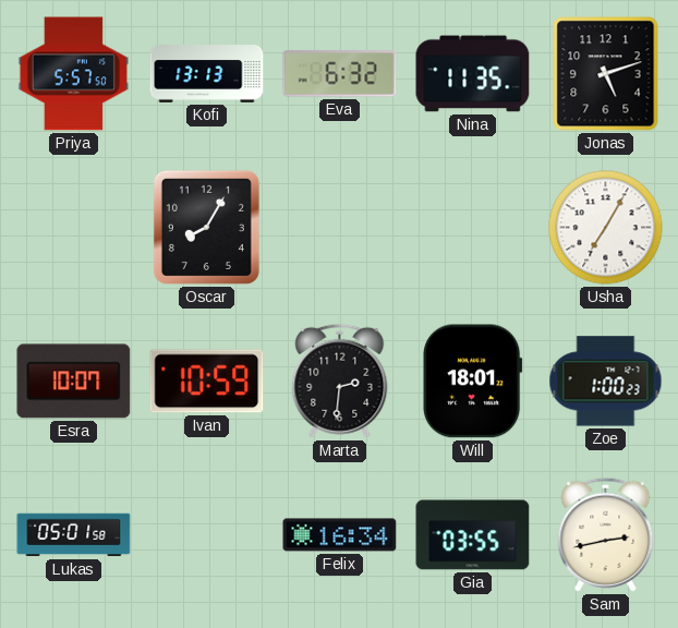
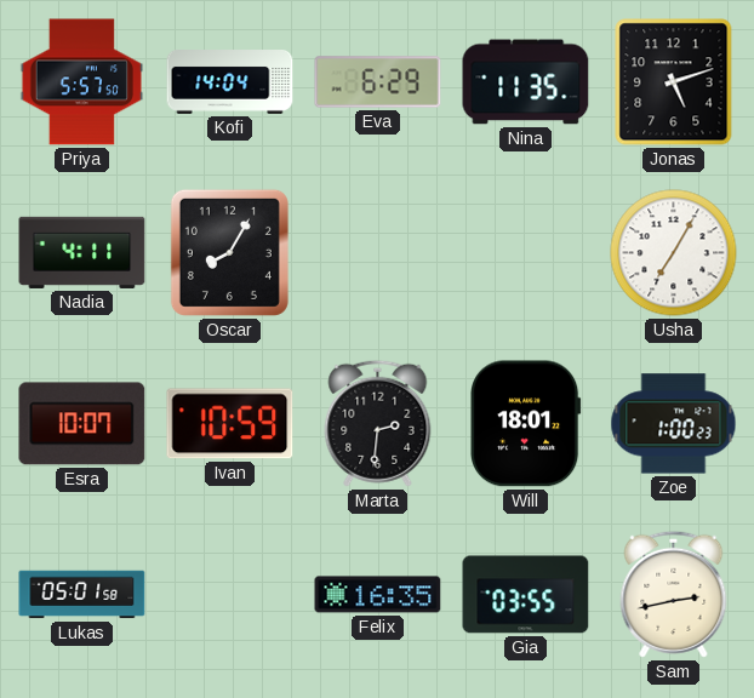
Kofi: 13:13 -> 14:04
Eva: 6:32 -> 6:29
Nadia: none -> 4:11
Felix: 16:34 -> 16:35
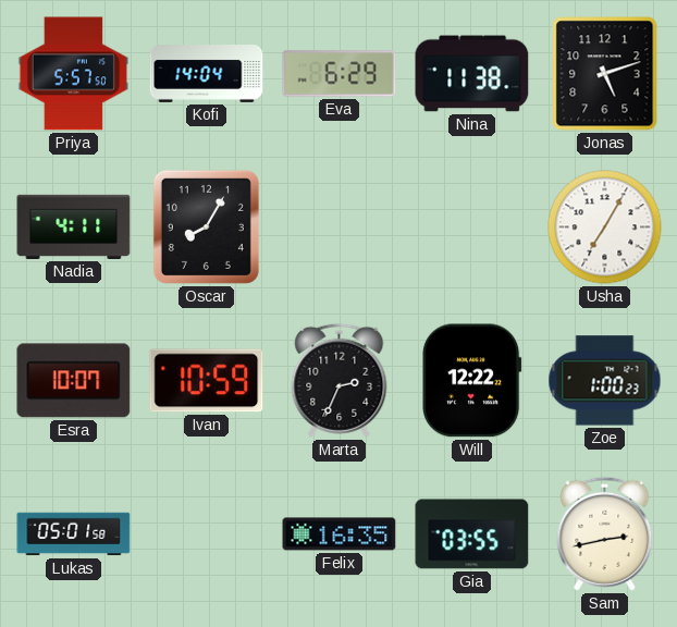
Nina: 11:35 -> 11:38
Marta: 2:31 -> 2:34
Will: 18:01 -> 12:22
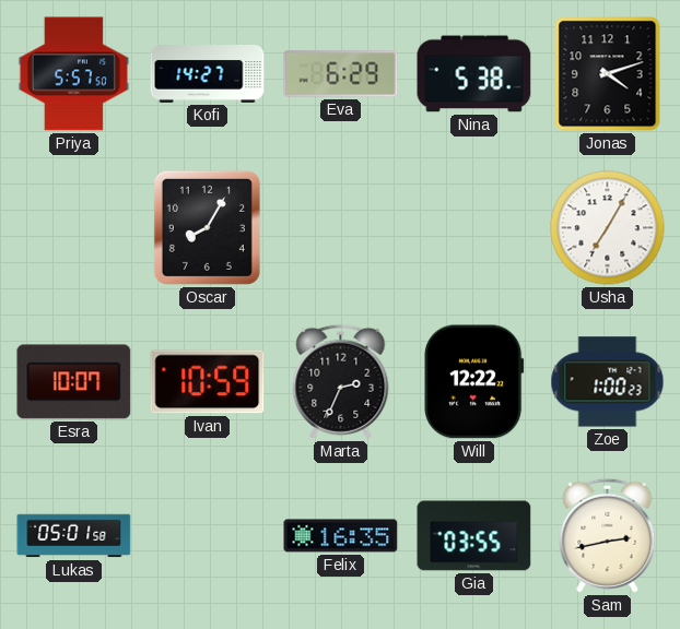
Kofi: 14:04 -> 14:27
Nina: 11:38 -> 5:38
Jonas: 5:12 -> 4:12
Nadia: 4:11 -> none
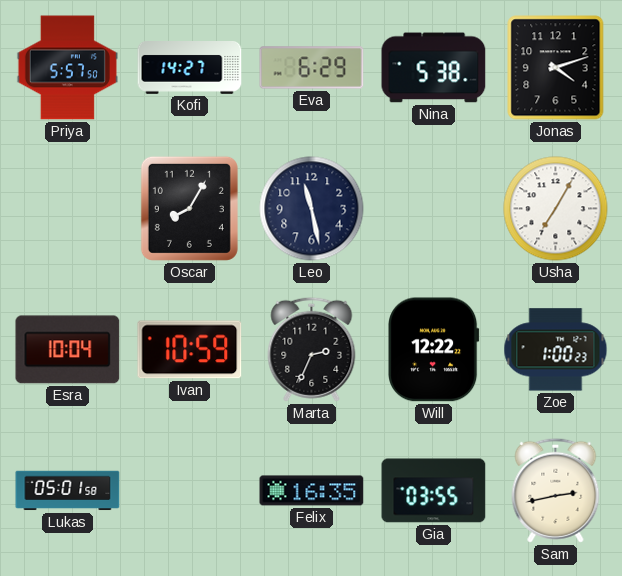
Leo: none -> 11:28
Esra: 10:07 -> 10:04
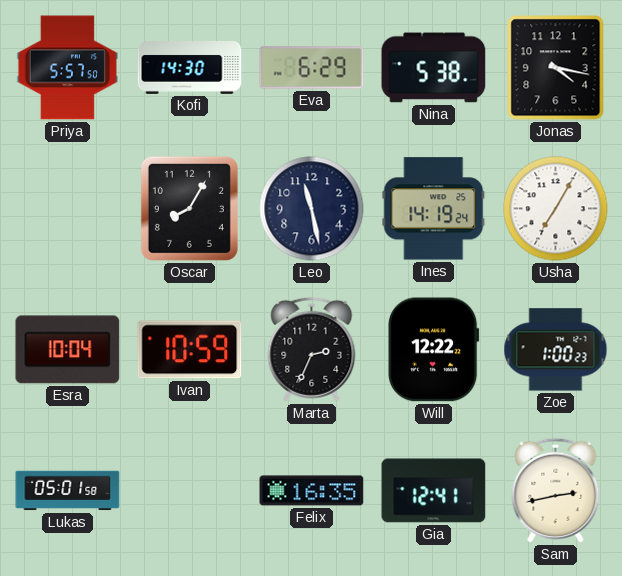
Kofi: 14:27 -> 14:30
Jonas: 4:12 -> 4:17
Ines: none -> 14:19
Gia: 03:55 -> 12:41
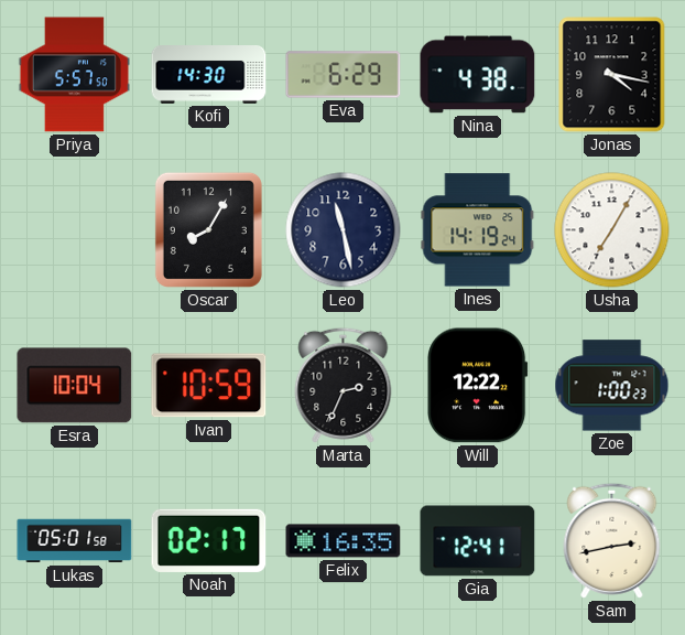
Nina: 5:38 -> 4:38
Noah: none -> 02:17
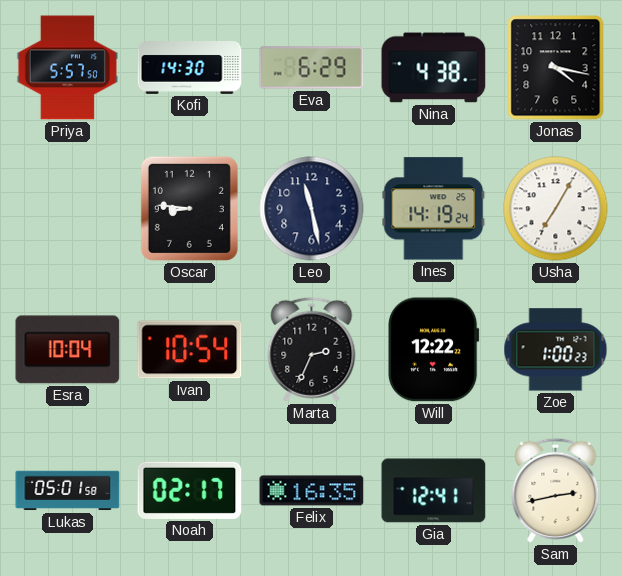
Oscar: 8:05 -> 8:46
Ivan: 10:59 -> 10:54
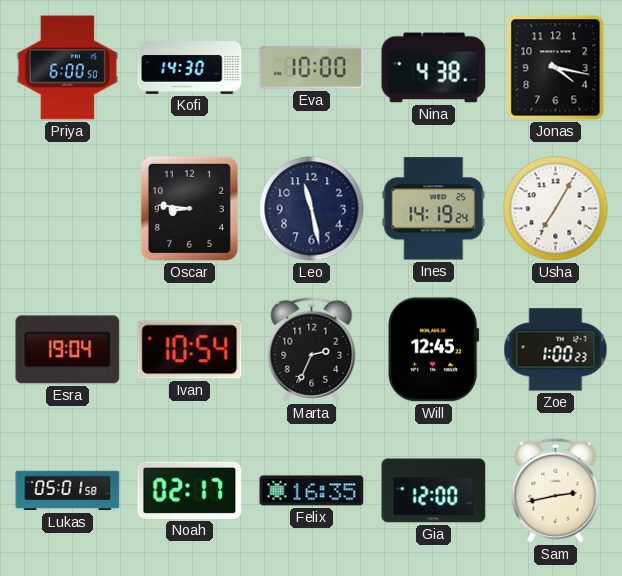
Priya: 5:57 -> 6:00
Eva: 6:29 -> 10:00
Esra: 10:04 -> 19:04
Will: 12:22 -> 12:45
Gia: 12:41 -> 12:00
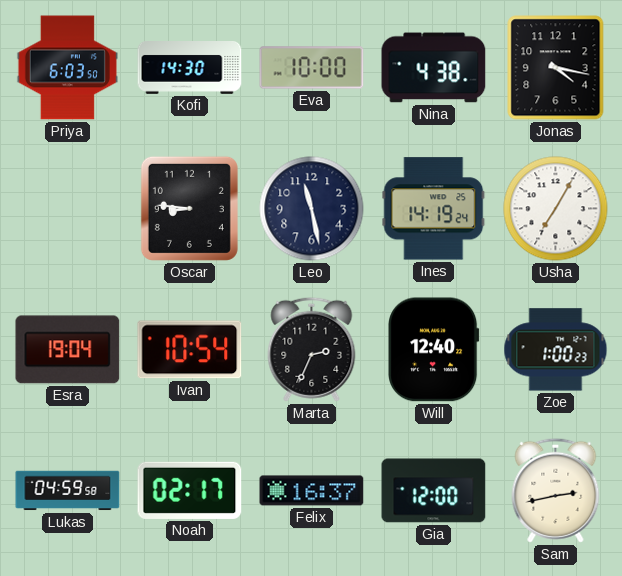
Priya: 6:00 -> 6:03
Will: 12:45 -> 12:40
Lukas: 05:01 -> 04:59
Felix: 16:35 -> 16:37
